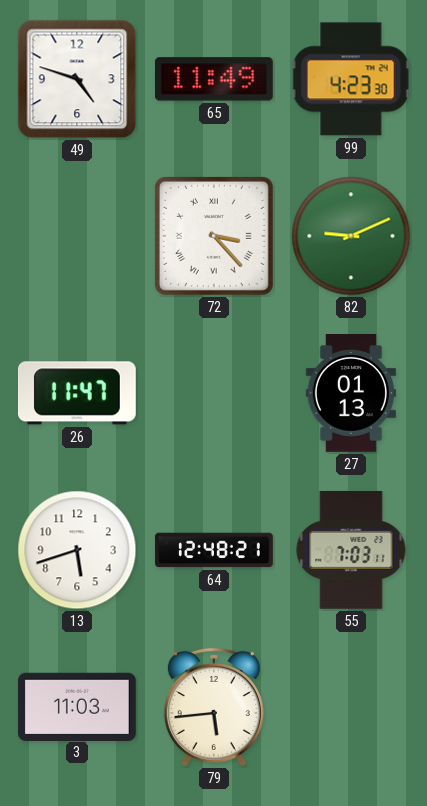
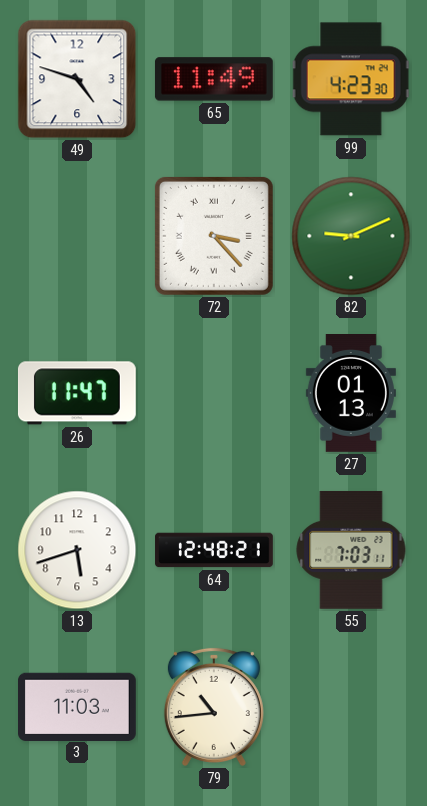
79: 5:44 -> 10:44
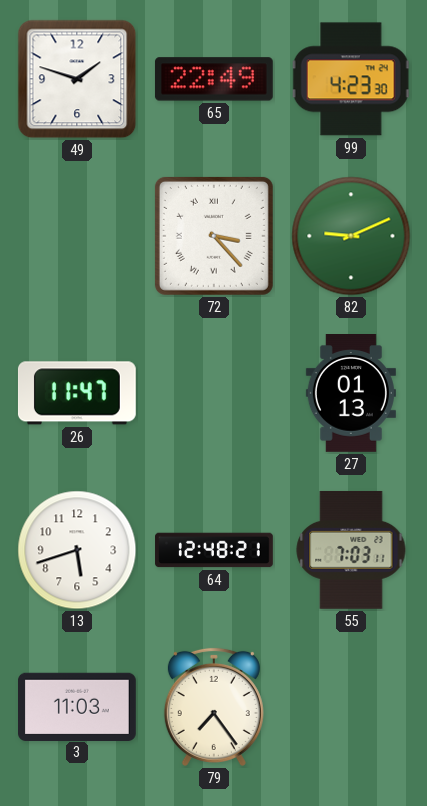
49: 4:48 -> 1:48
65: 11:49 -> 22:49
79: 10:44 -> 7:24
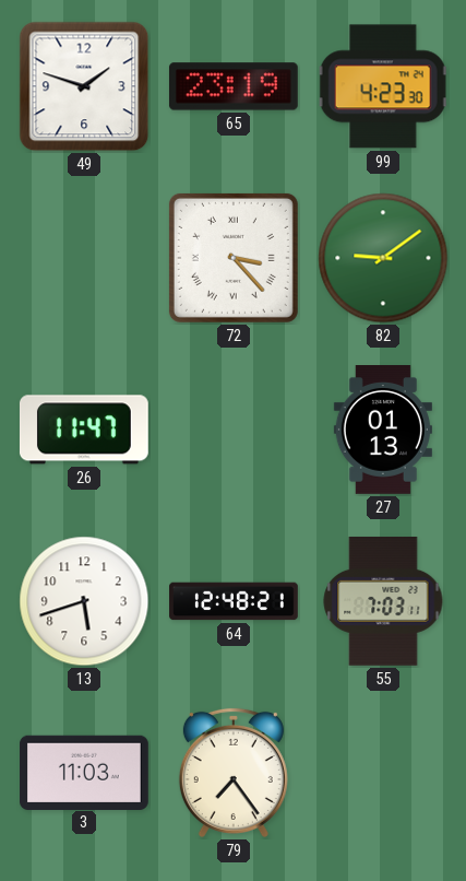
65: 22:49 -> 23:19
82: 9:11 -> 9:09
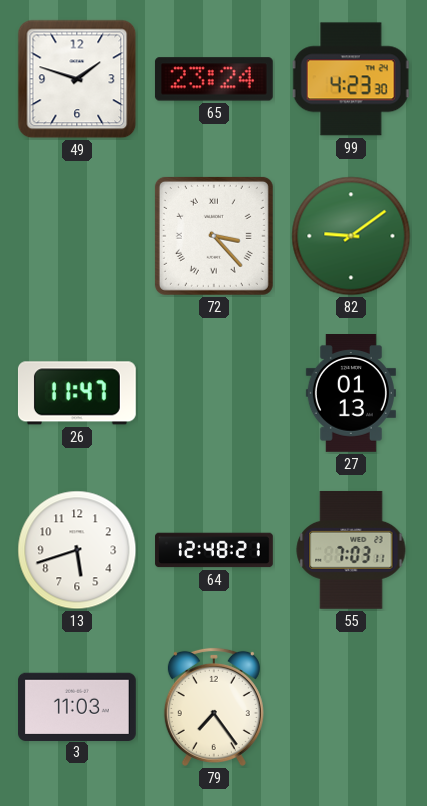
65: 23:19 -> 23:24
